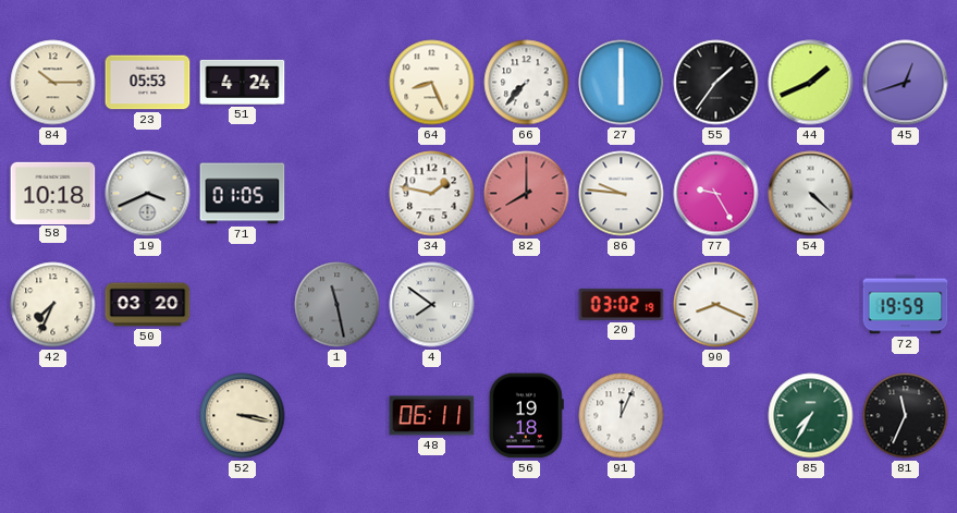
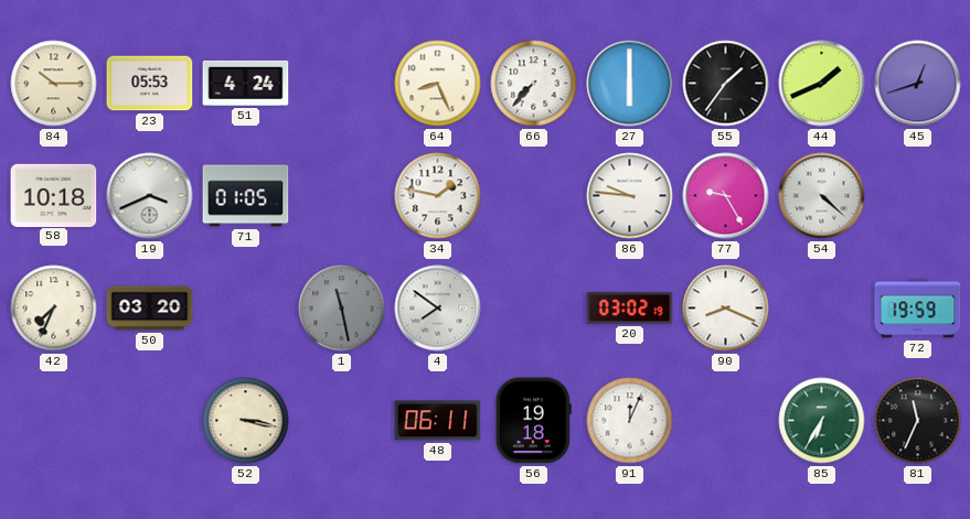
82: 8:00 -> none
85: 7:35 -> 6:35
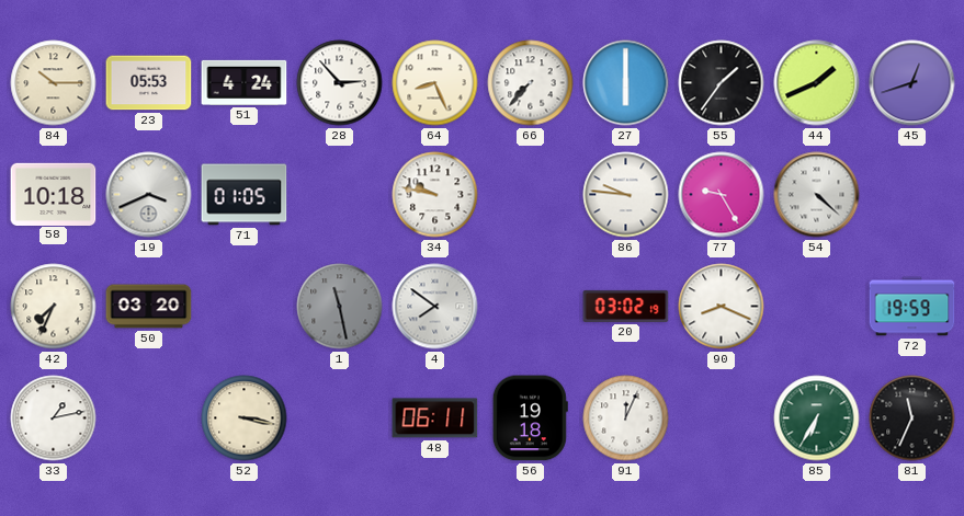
28: none -> 2:53
34: 1:47 -> 9:47
33: none -> 1:13
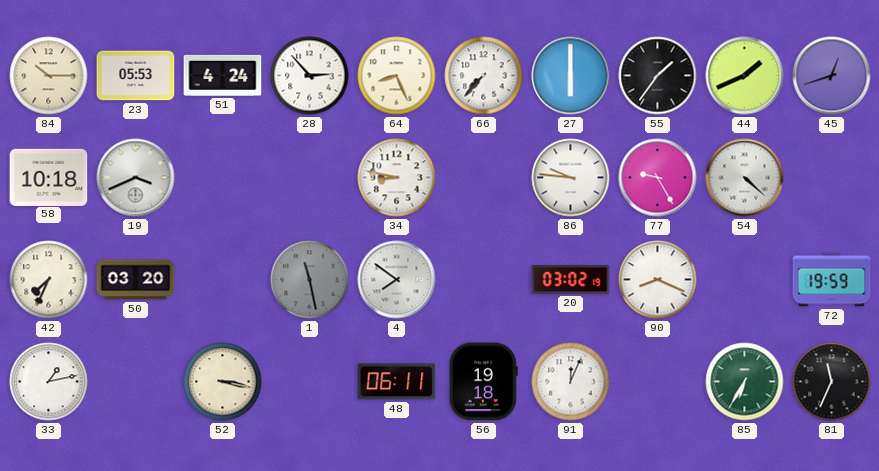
71: 01:05 -> none
34: 9:47 -> 8:47
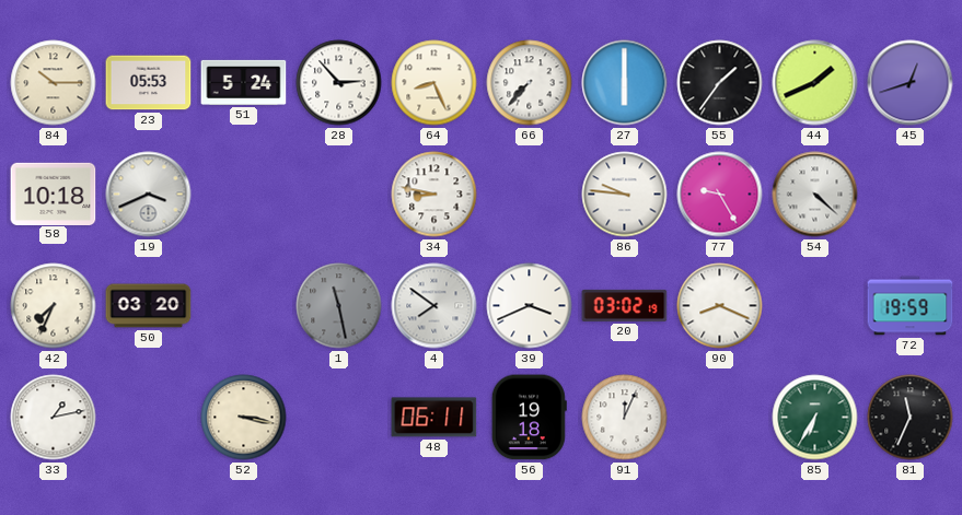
51: 4:24 -> 5:24
39: none -> 3:41
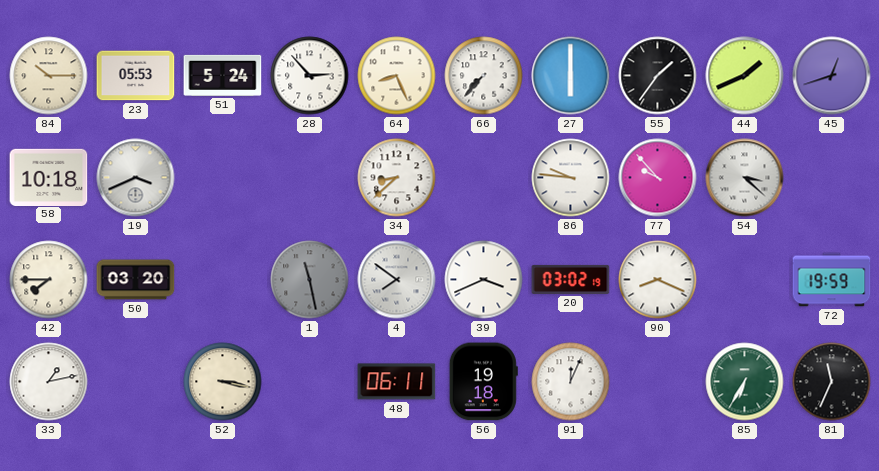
34: 8:47 -> 8:38
77: 9:25 -> 9:53
54: 4:22 -> 3:22
42: 7:34 -> 7:45
